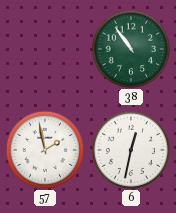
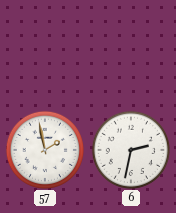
38: 10:54 -> none
6: 12:32 -> 2:32
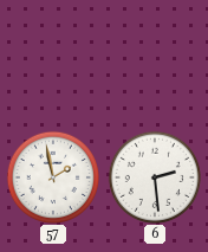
6: 2:32 -> 2:29
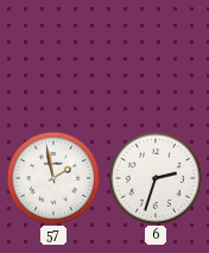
6: 2:29 -> 2:33
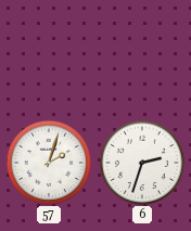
57: 1:58 -> 2:03
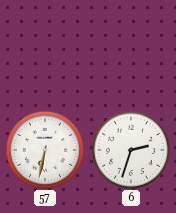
57: 2:03 -> 6:32
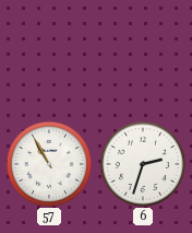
57: 6:32 -> 10:55
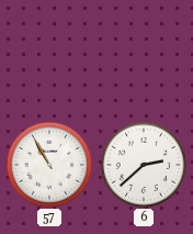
6: 2:33 -> 2:38
